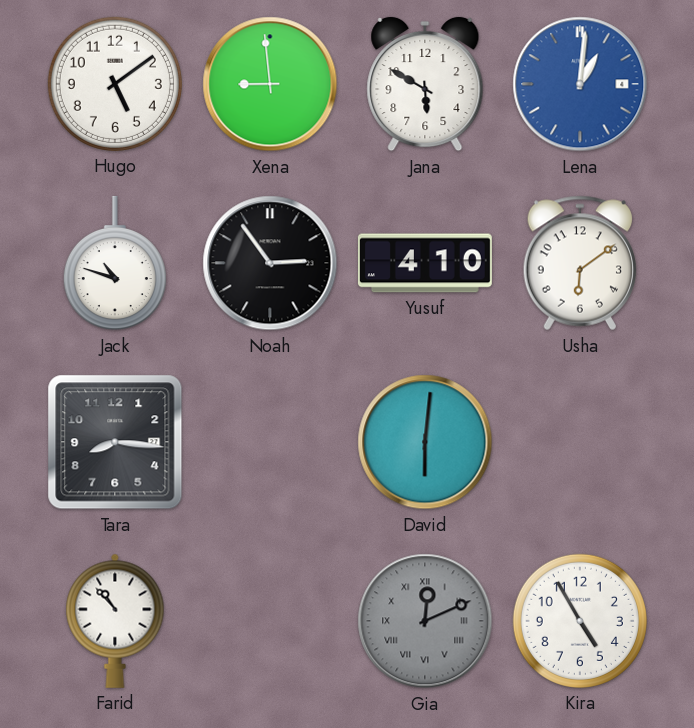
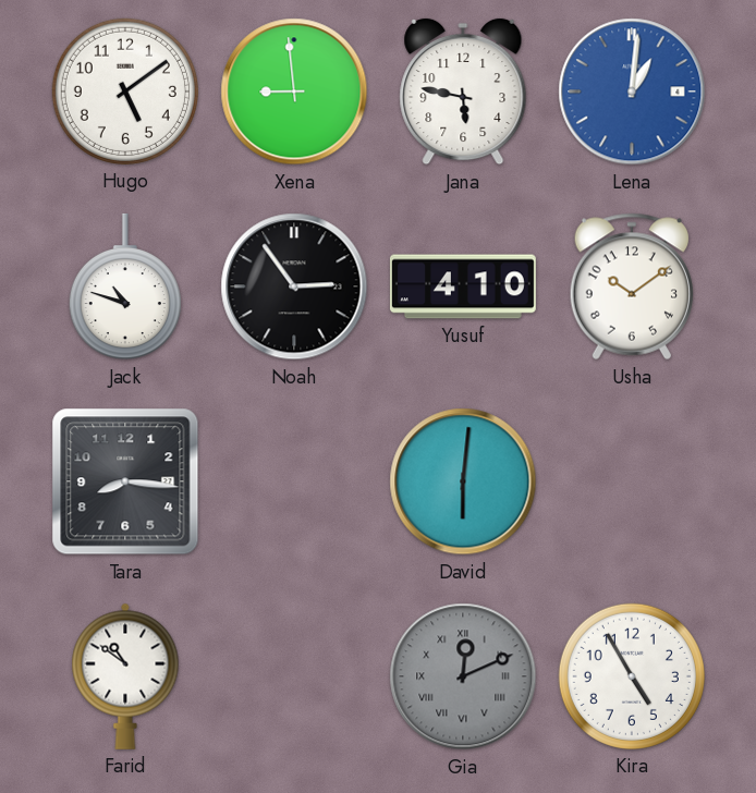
Jana: 5:50 -> 5:47
Usha: 6:09 -> 10:09
Farid: 10:53 -> 10:51
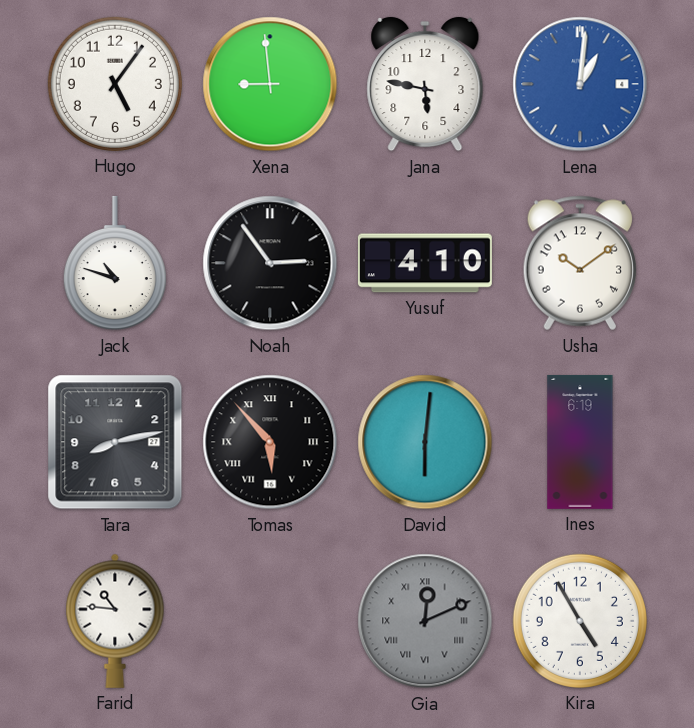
Hugo: 5:09 -> 5:06
Tara: 8:16 -> 8:13
Tomas: none -> 5:53
Ines: none -> 6:19
Farid: 10:51 -> 10:46
